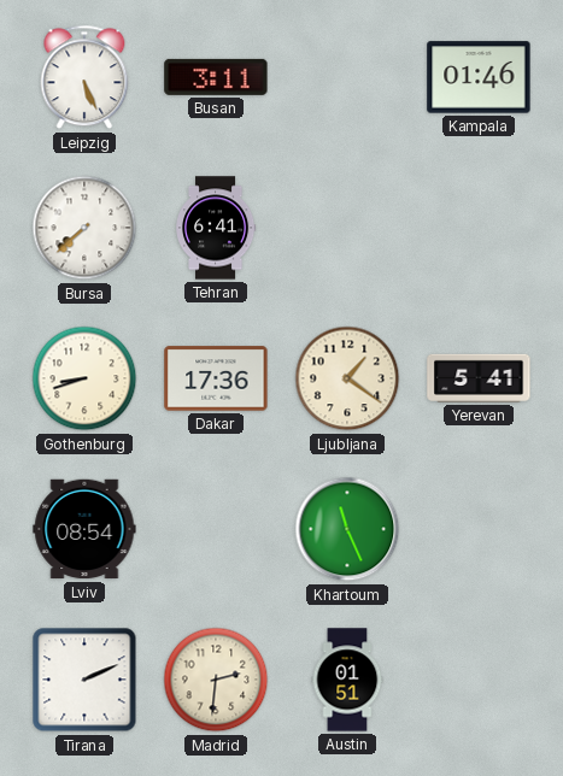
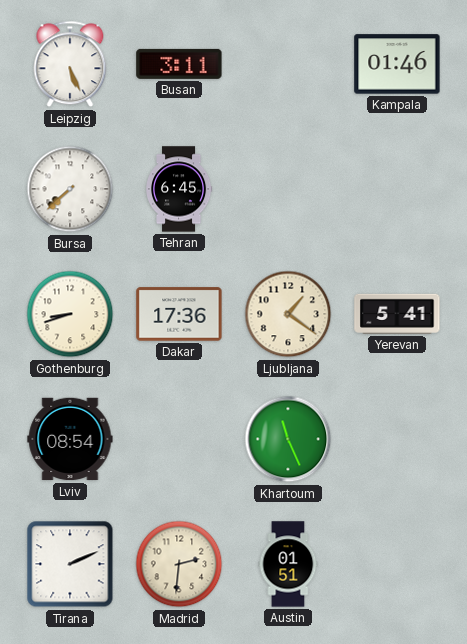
Tehran: 6:41 -> 6:45
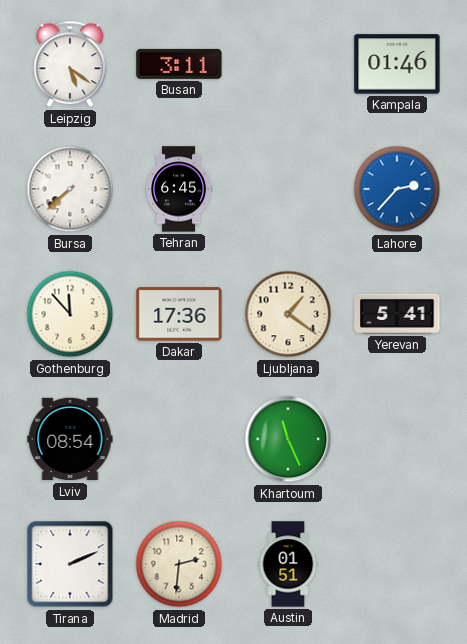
Leipzig: 5:26 -> 5:21
Lahore: none -> 2:37
Gothenburg: 8:42 -> 11:53
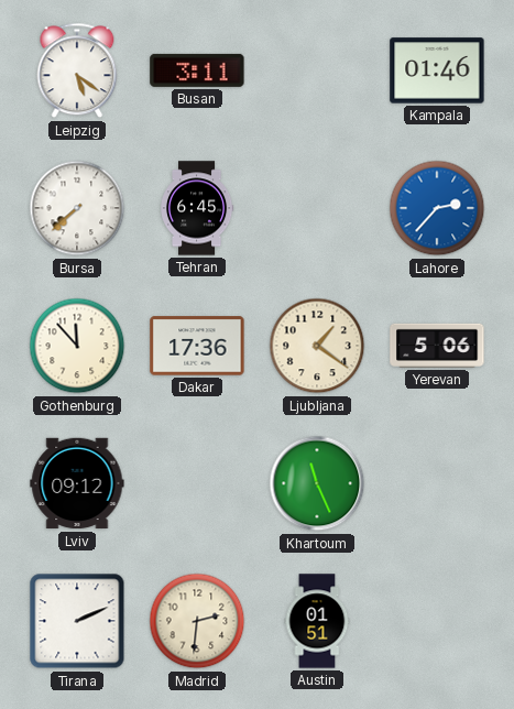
Yerevan: 5:41 -> 5:06
Lviv: 08:54 -> 09:12
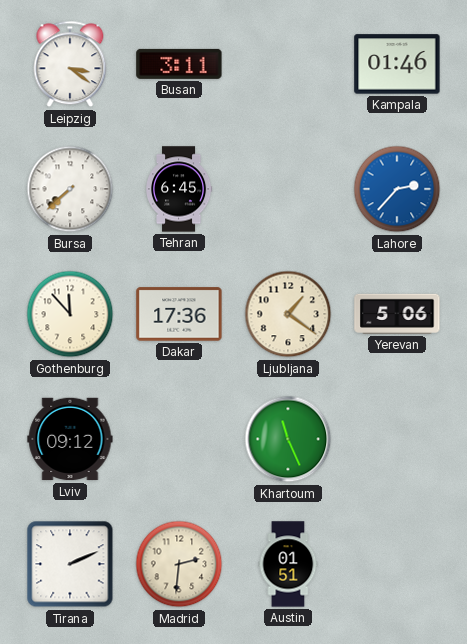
Leipzig: 5:21 -> 3:21
